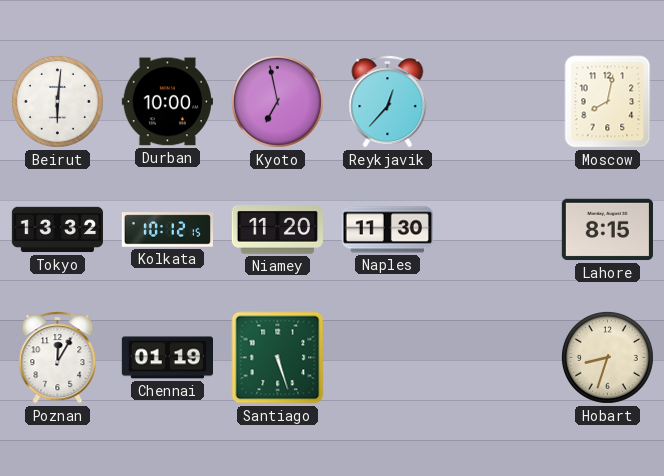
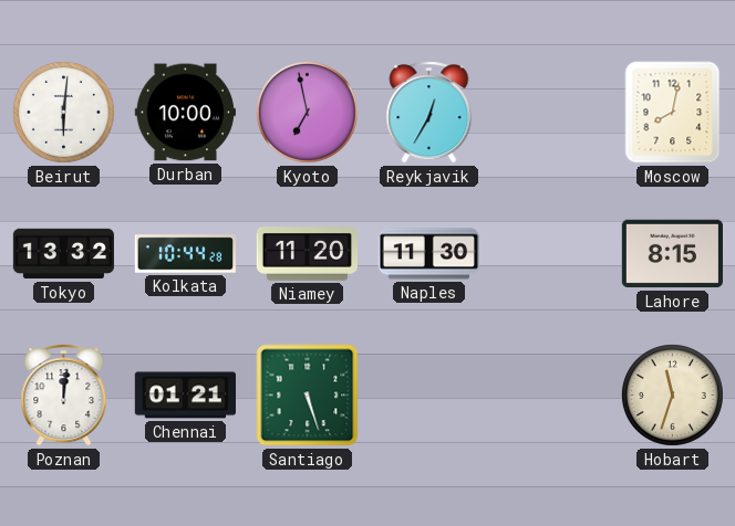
Reykjavik: 12:37 -> 12:35
Kolkata: 10:12 -> 10:44
Poznan: 12:05 -> 12:01
Chennai: 01:19 -> 01:21
Hobart: 8:33 -> 11:33
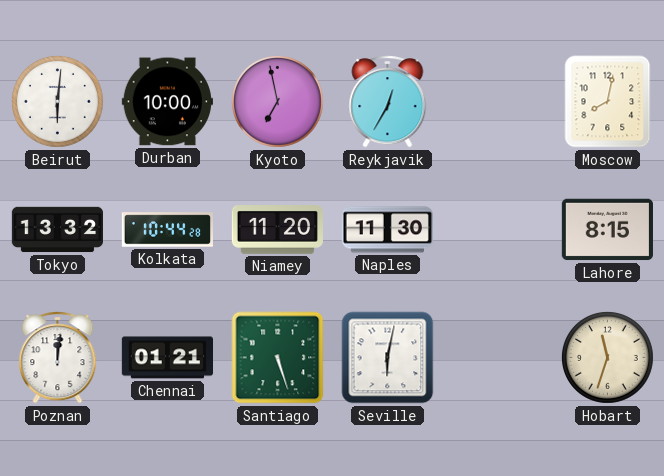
Seville: none -> 6:02
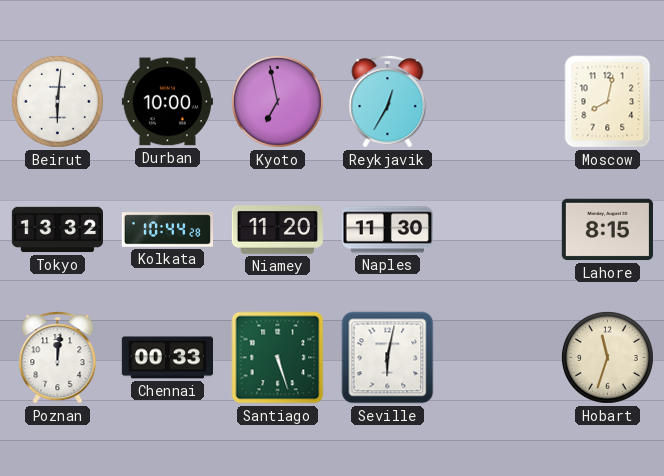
Chennai: 01:21 -> 00:33
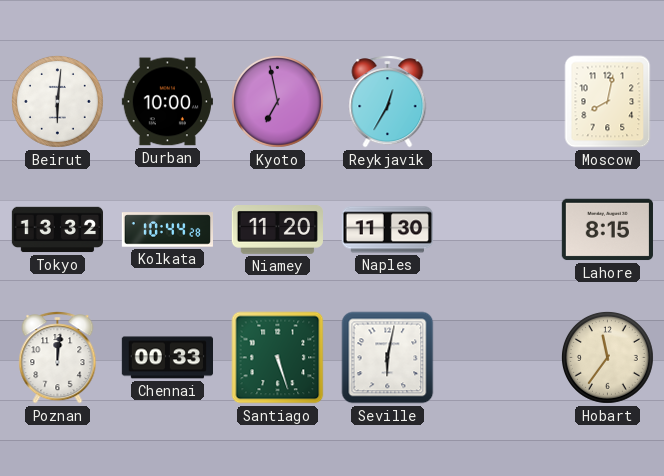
Hobart: 11:33 -> 11:36
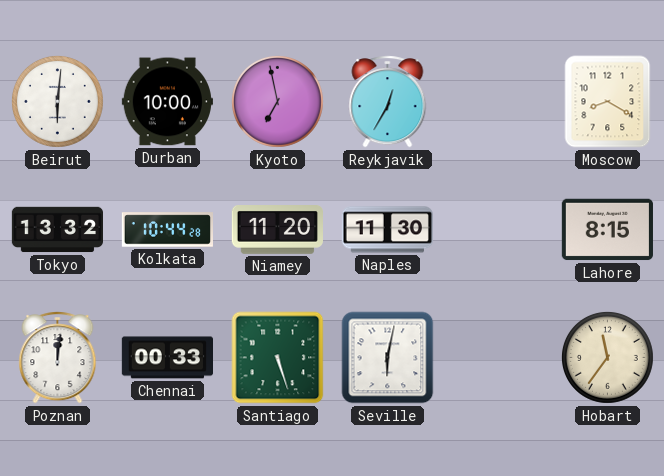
Moscow: 8:02 -> 8:20
